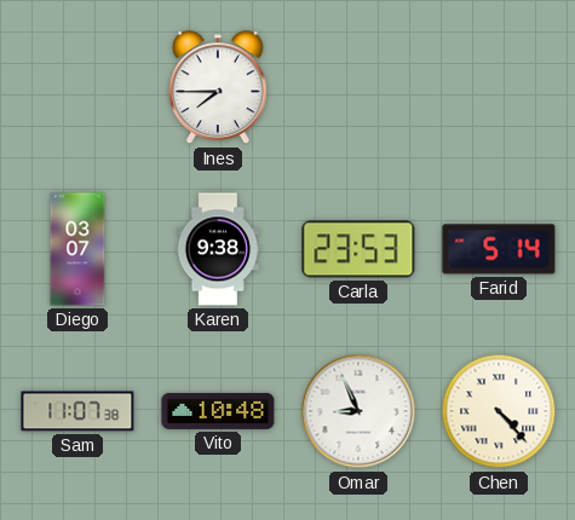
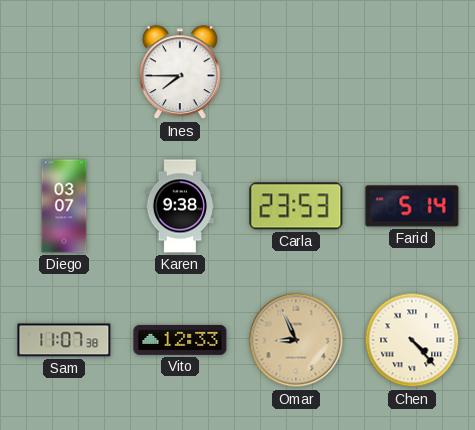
Vito: 10:48 -> 12:33
Omar dial: white -> champagne
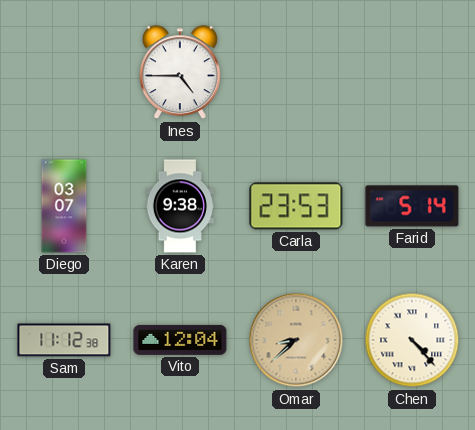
Ines: 7:45 -> 4:45
Sam: 11:07 -> 11:12
Vito: 12:33 -> 12:04
Omar: 8:56 -> 8:38
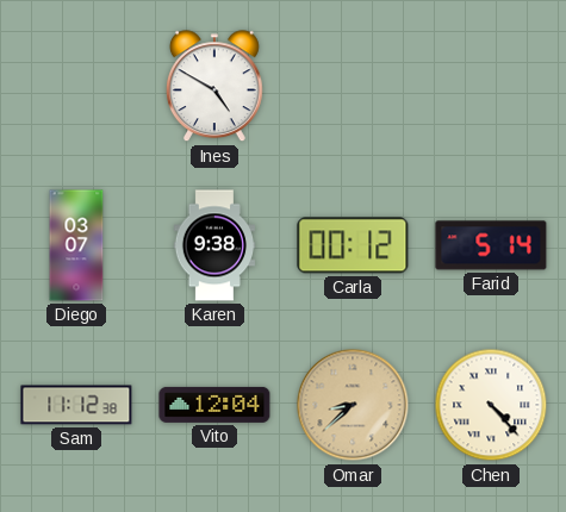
Ines: 4:45 -> 4:50
Carla: 23:53 -> 00:12
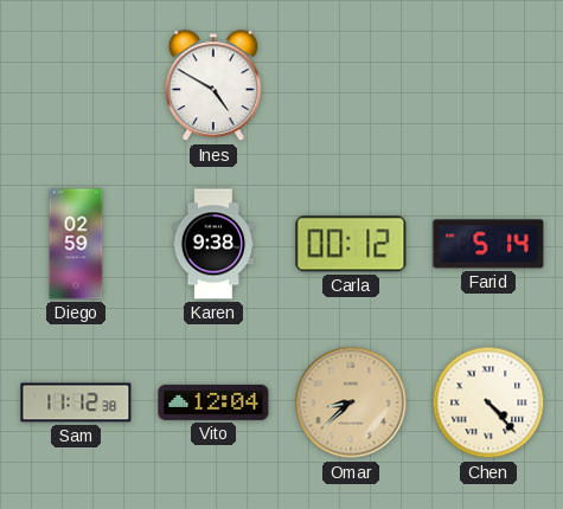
Diego: 03:07 -> 02:59
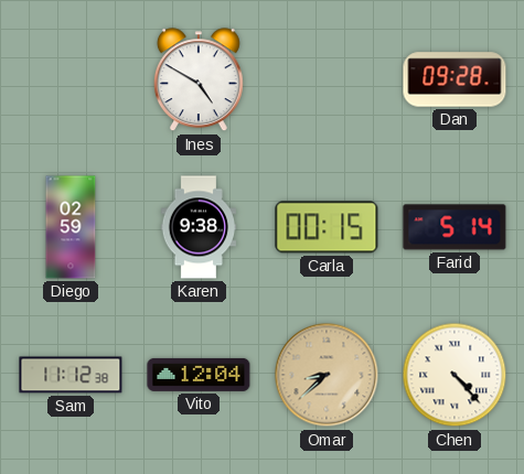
Dan: none -> 09:28
Carla: 00:12 -> 00:15
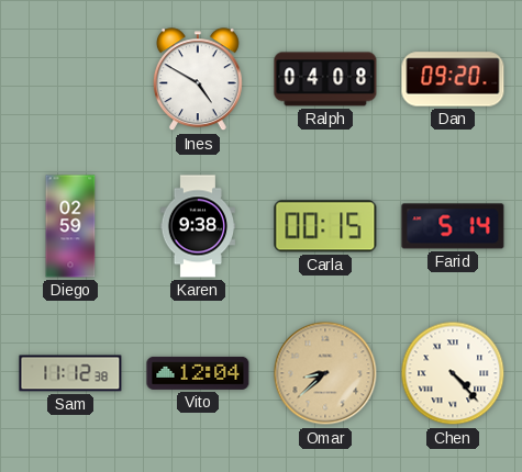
Ralph: none -> 04:08
Dan: 09:28 -> 09:20
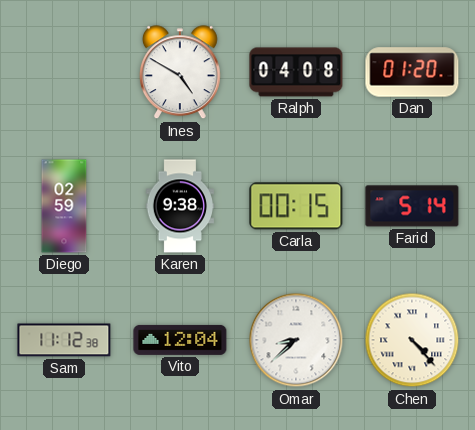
Dan: 09:20 -> 01:20
Omar dial: champagne -> white
